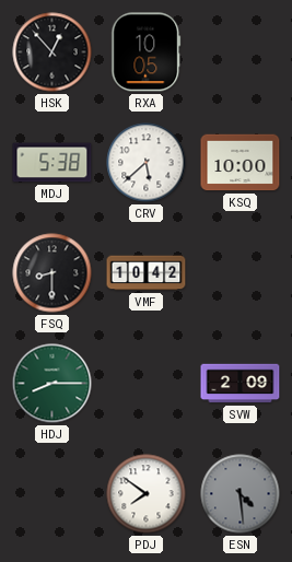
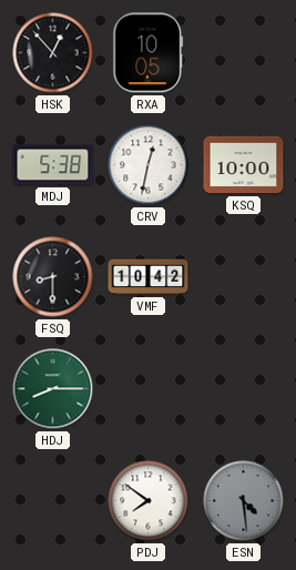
CRV: 5:38 -> 12:32
SVW: 2:09 -> none
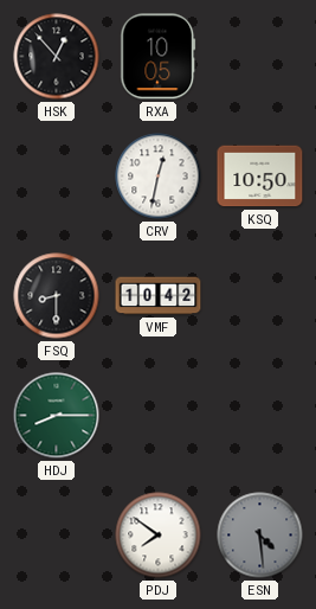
MDJ: 5:38 -> none
KSQ: 10:00 -> 10:50
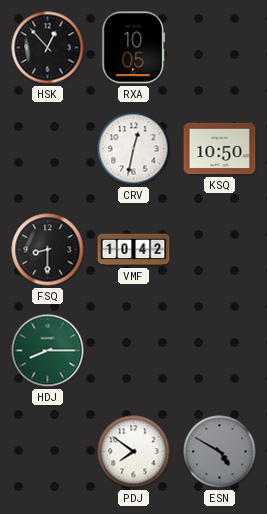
ESN: 4:29 -> 4:50
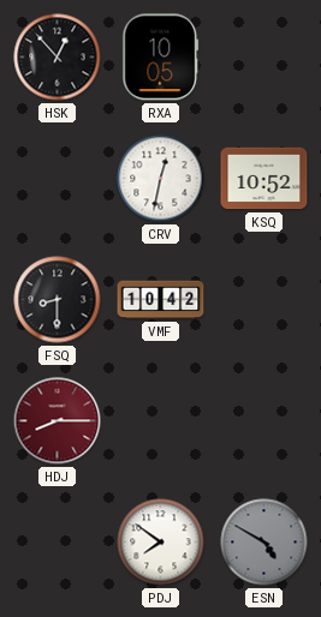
KSQ: 10:50 -> 10:52
HDJ dial: green -> burgundy
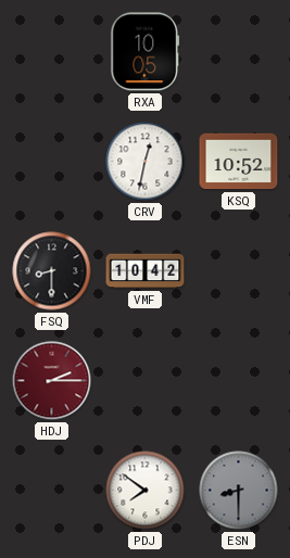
HSK: 12:53 -> none
HDJ: 8:15 -> 2:15
ESN: 4:50 -> 8:30
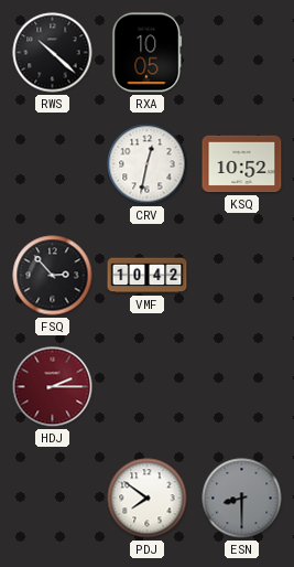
RWS: none -> 10:22
FSQ: 8:30 -> 2:53
